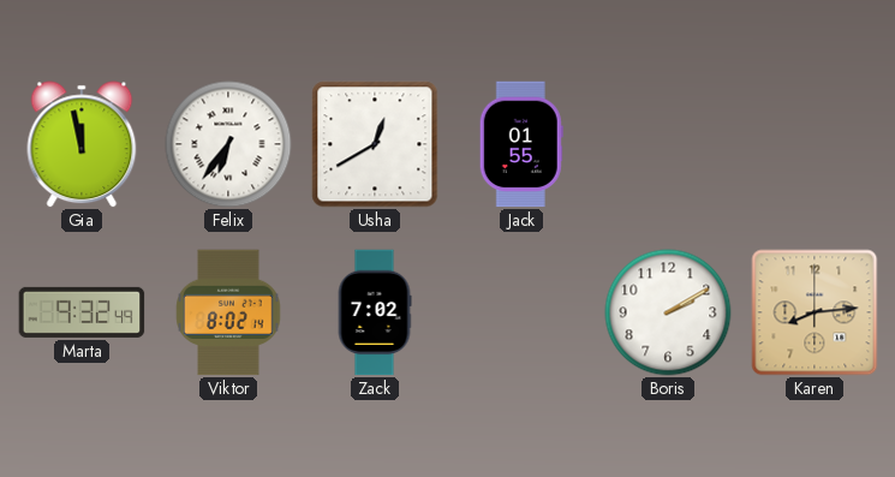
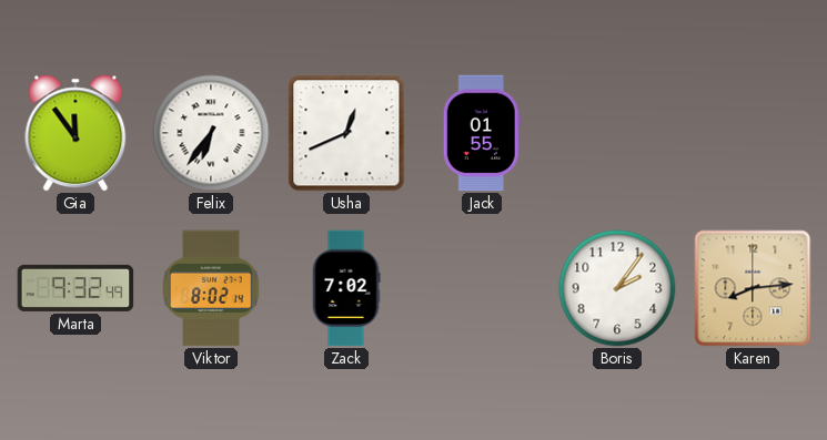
Gia: 11:58 -> 11:54
Usha: 12:40 -> 12:41
Boris: 2:10 -> 2:06
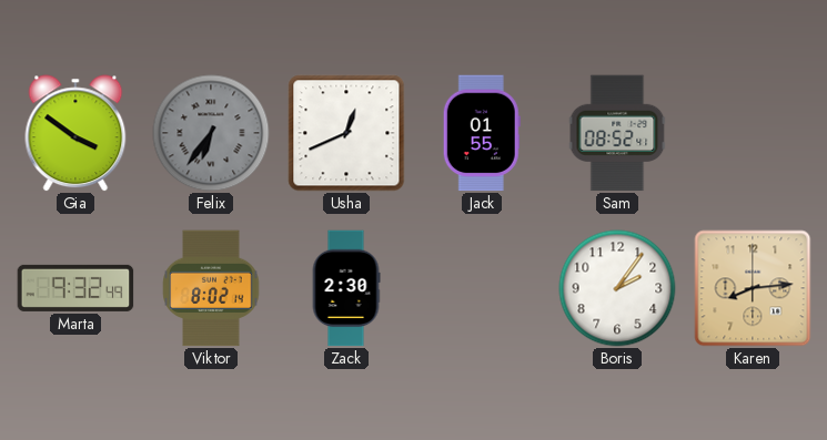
Gia: 11:54 -> 3:51
Felix dial: white -> grey
Sam: none -> 08:52
Zack: 7:02 -> 2:30
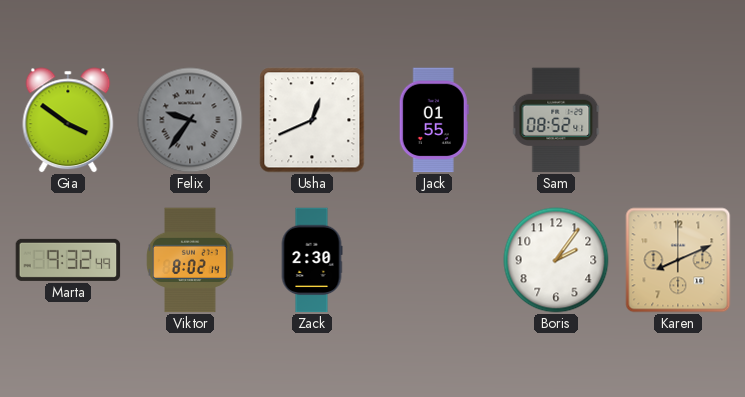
Felix: 6:36 -> 9:36
Karen: 8:14 -> 8:11
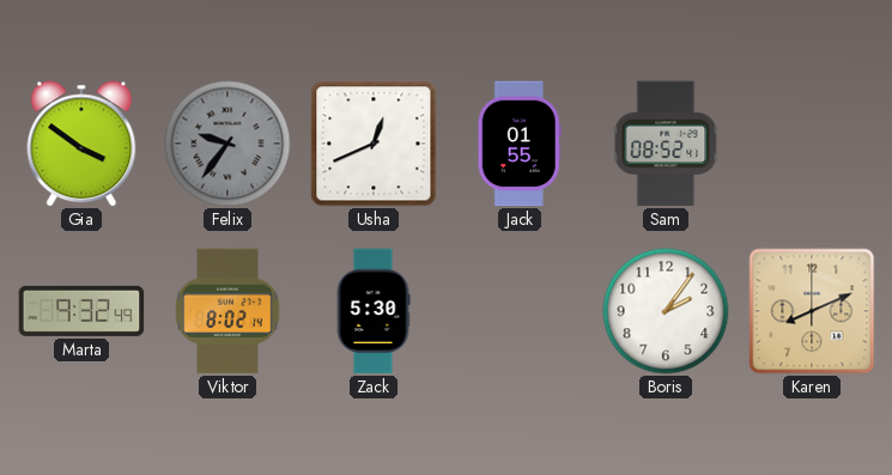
Zack: 2:30 -> 5:30
